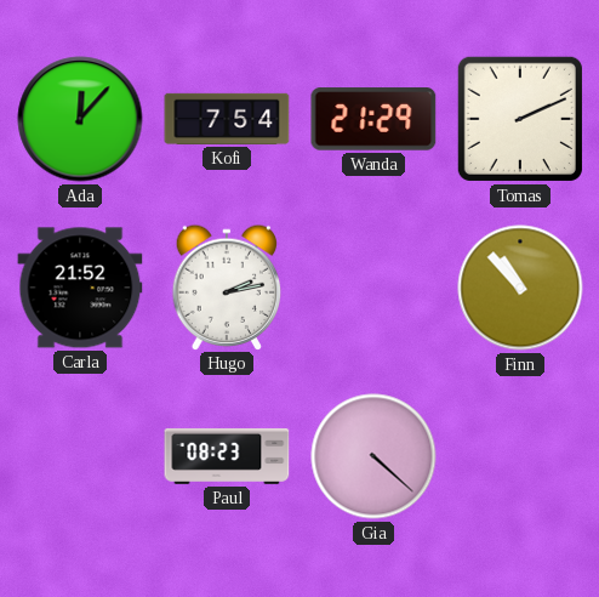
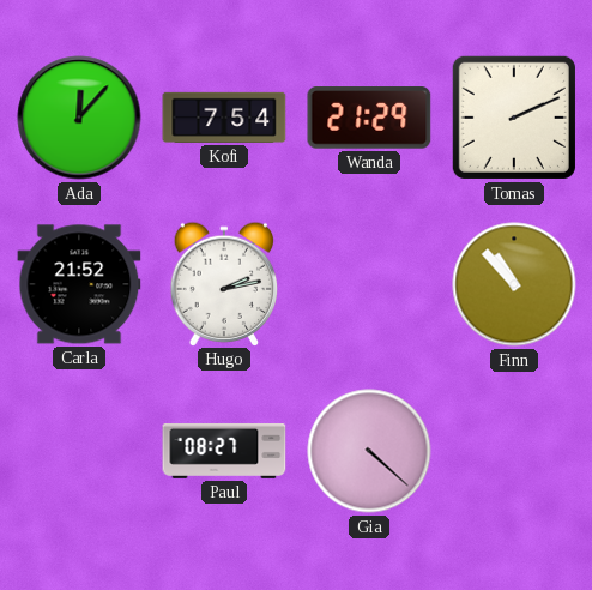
Paul: 08:23 -> 08:27
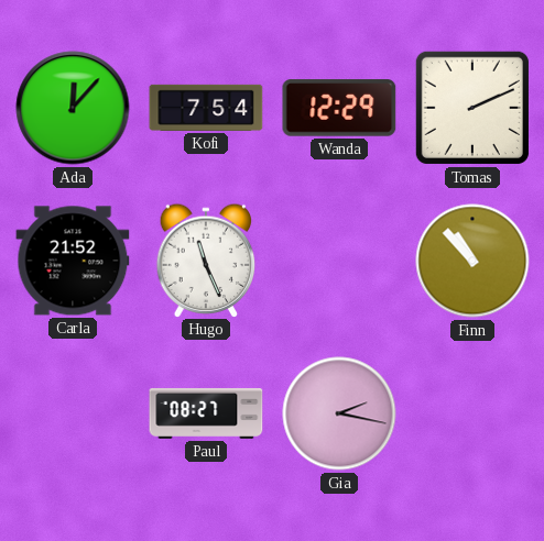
Wanda: 21:29 -> 12:29
Hugo: 2:13 -> 11:26
Gia: 4:22 -> 2:17
